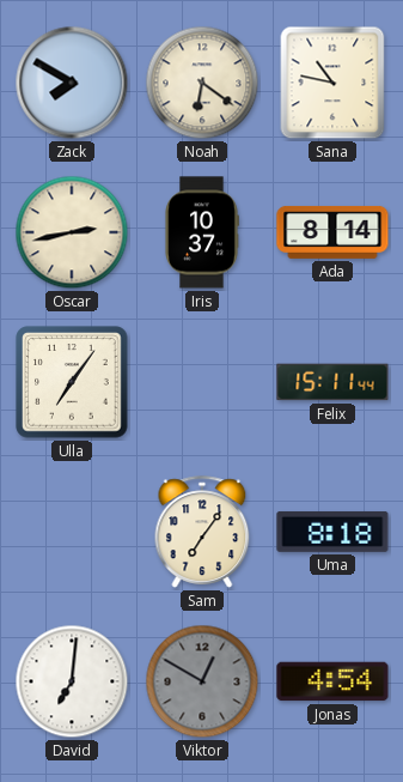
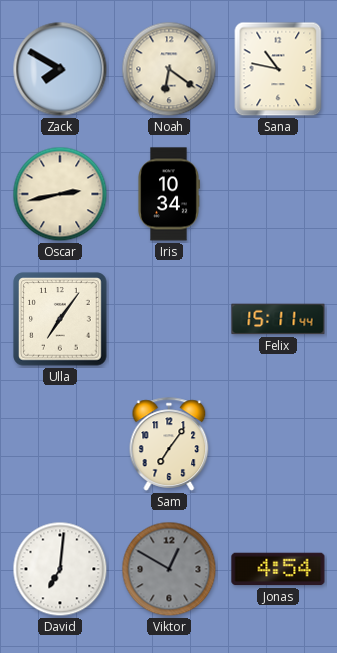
Iris: 10:37 -> 10:34
Ada: 8:14 -> none
Uma: 8:18 -> none
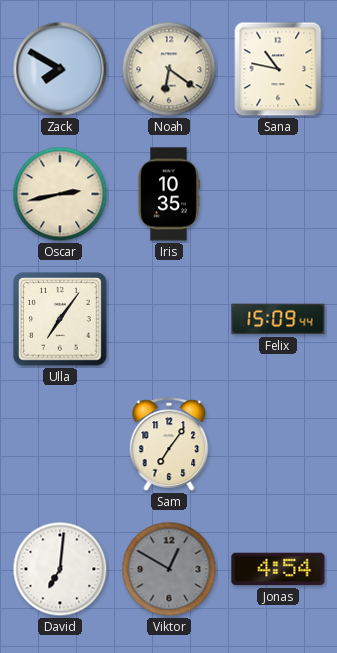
Iris: 10:34 -> 10:35
Felix: 15:11 -> 15:09
